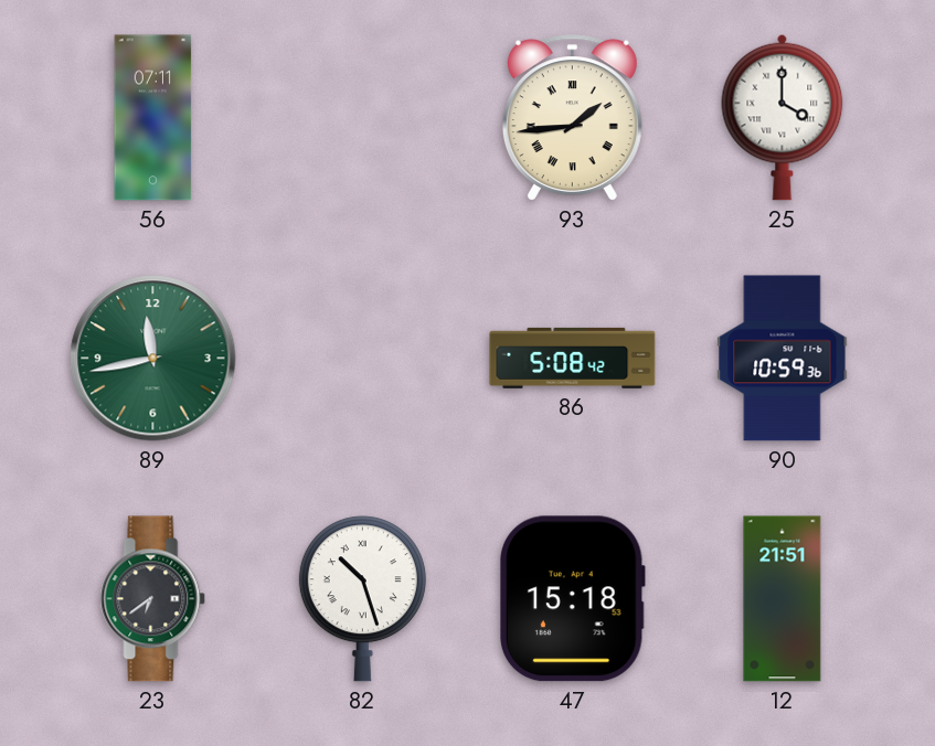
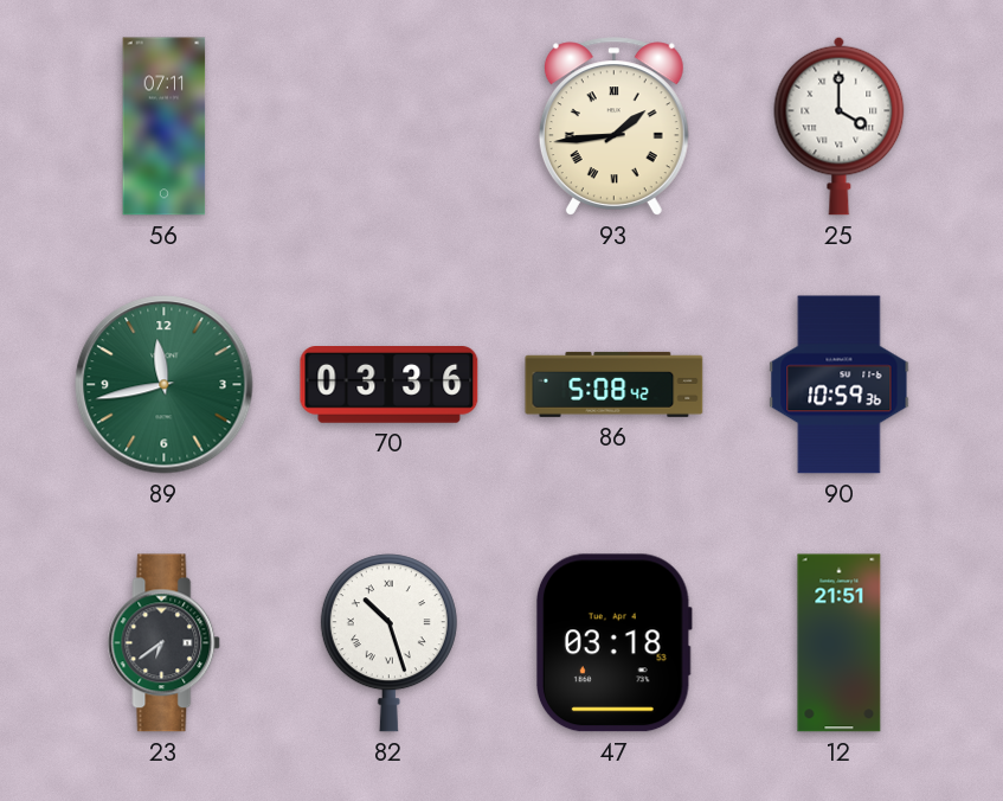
70: none -> 03:36
47: 15:18 -> 03:18
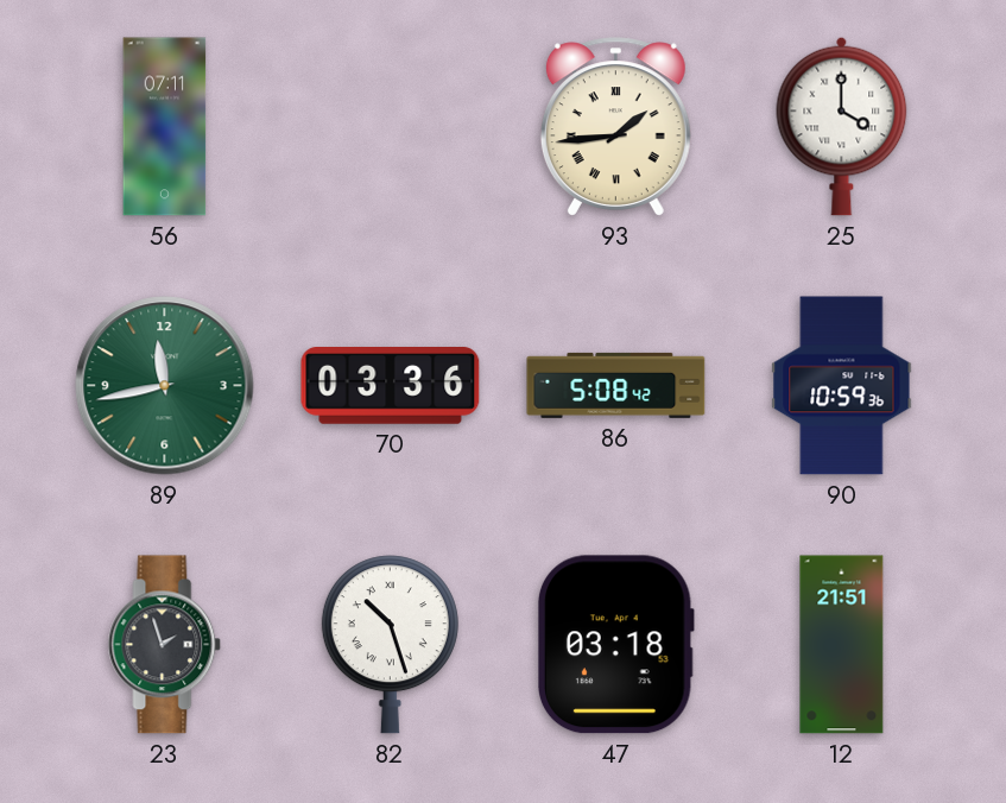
23: 6:39 -> 1:57
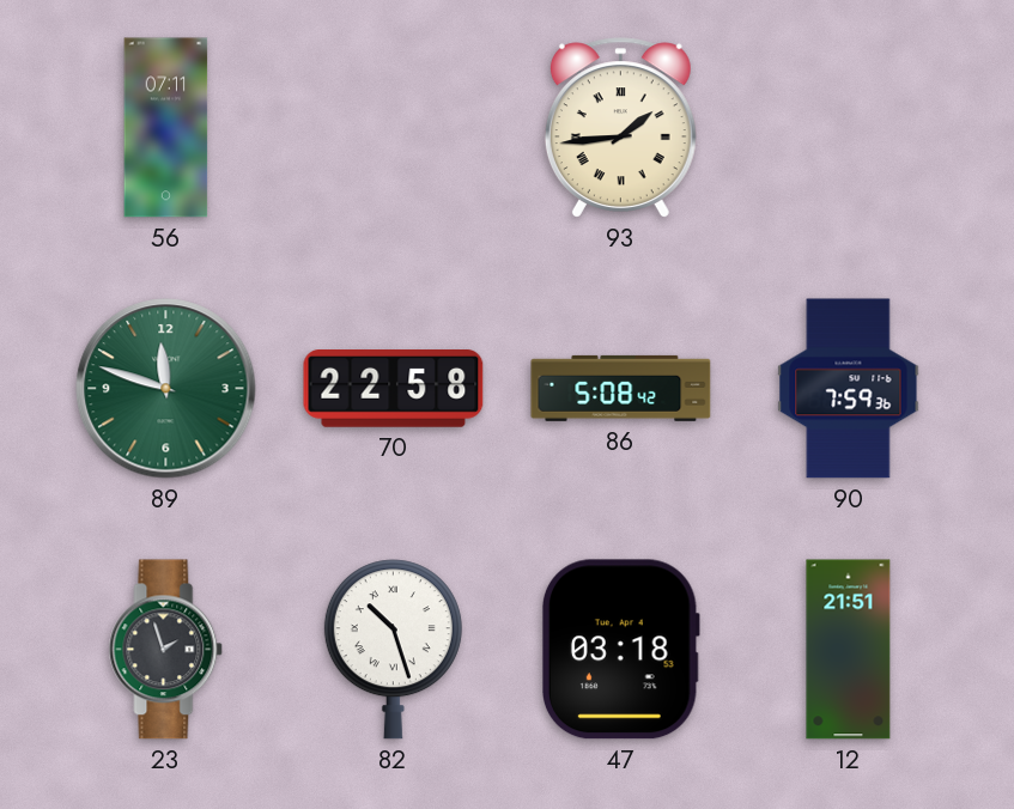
25: 4:00 -> none
89: 11:43 -> 11:48
70: 03:36 -> 22:58
90: 10:59 -> 7:59
